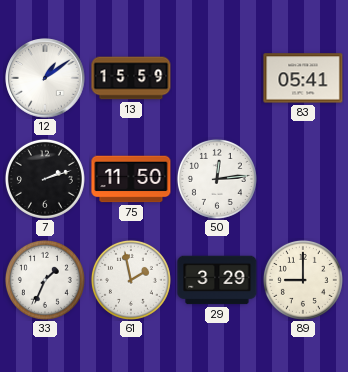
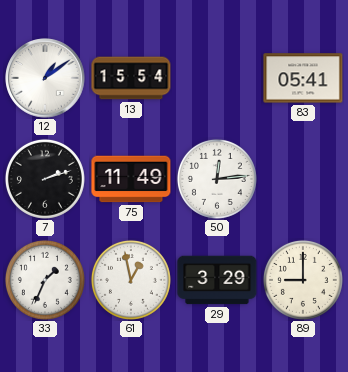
13: 15:59 -> 15:54
75: 11:50 -> 11:49
61: 1:58 -> 12:58
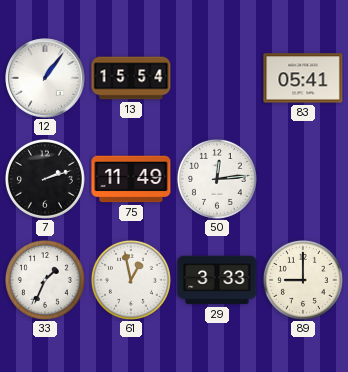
12: 1:09 -> 1:06
29: 3:29 -> 3:33
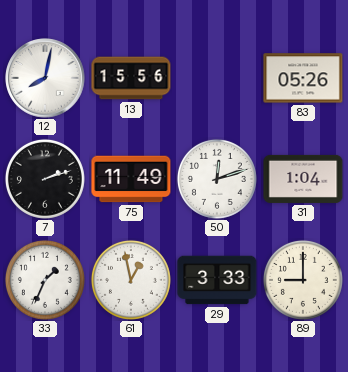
12: 1:06 -> 8:02
13: 15:54 -> 15:56
83: 05:41 -> 05:26
50: 12:14 -> 12:12
31: none -> 1:04
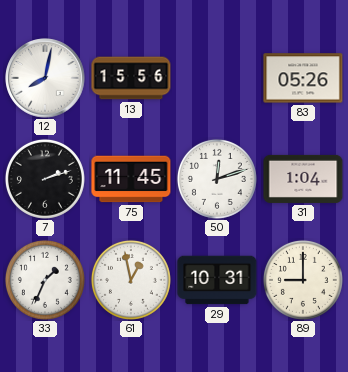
75: 11:49 -> 11:45
29: 3:33 -> 10:31
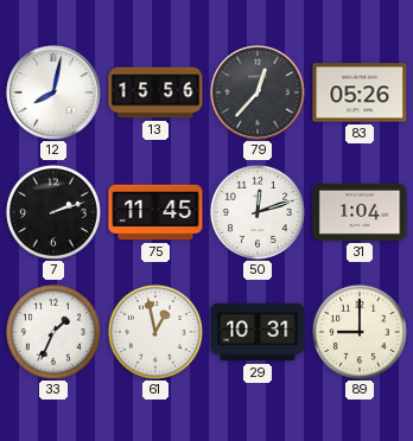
79: none -> 12:37
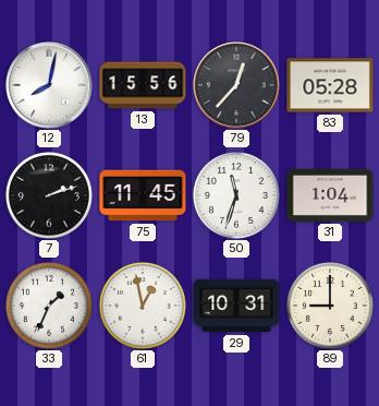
83: 05:26 -> 05:28
50: 12:12 -> 11:33
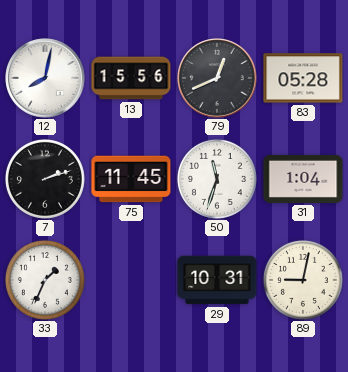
79: 12:37 -> 12:41
61: 12:58 -> none
89: 9:00 -> 9:02
